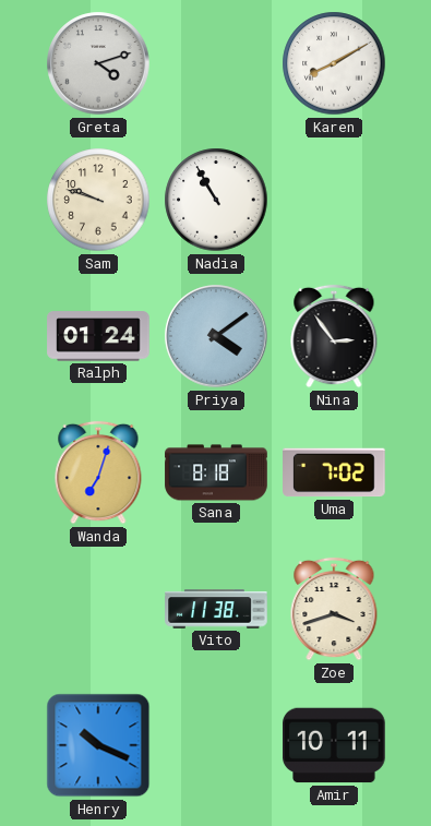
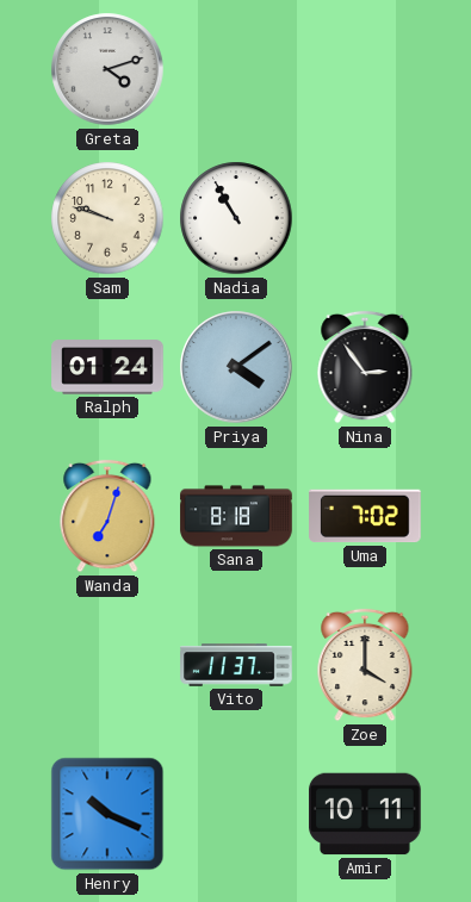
Karen: 8:10 -> none
Vito: 11:38 -> 11:37
Zoe: 3:42 -> 4:00
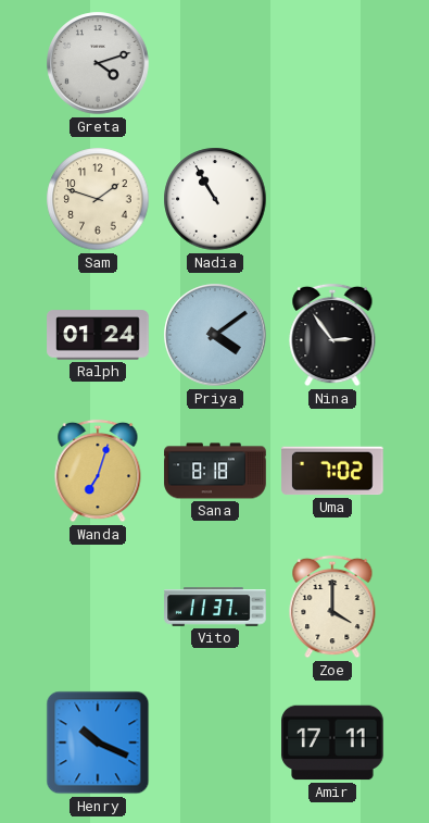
Sam: 9:48 -> 1:48
Amir: 10:11 -> 17:11
